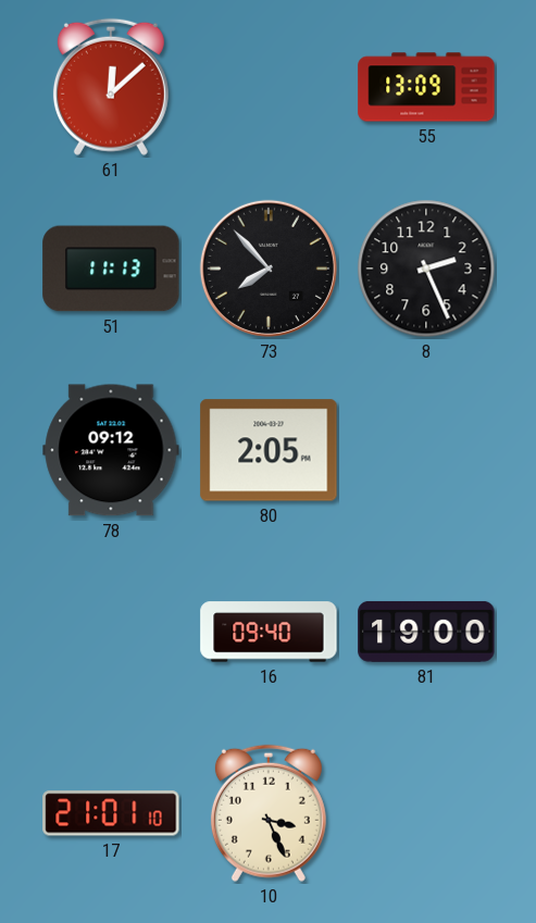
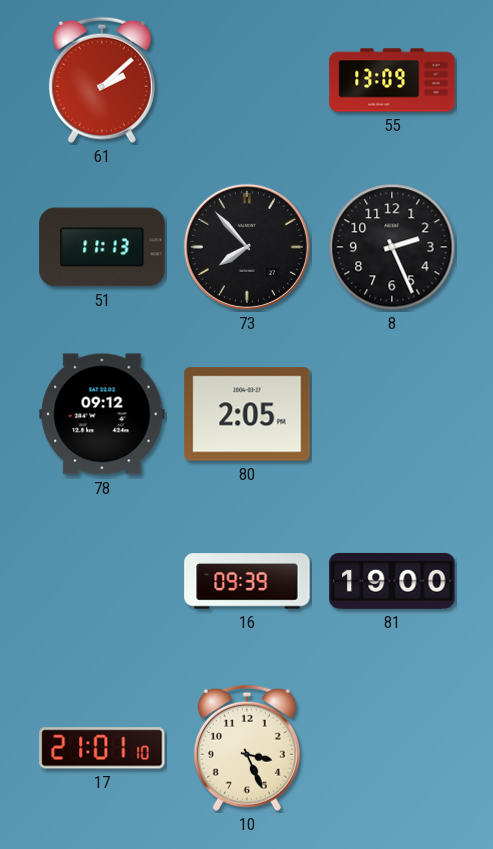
61: 12:08 -> 2:08
16: 09:40 -> 09:39
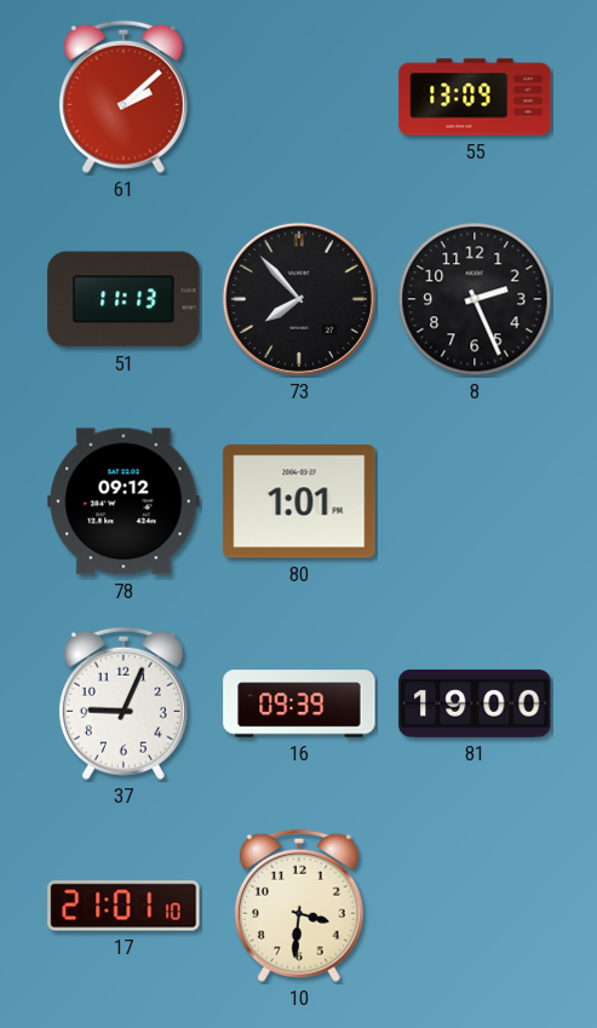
80: 2:05 -> 1:01
37: none -> 9:04
10: 3:26 -> 3:31
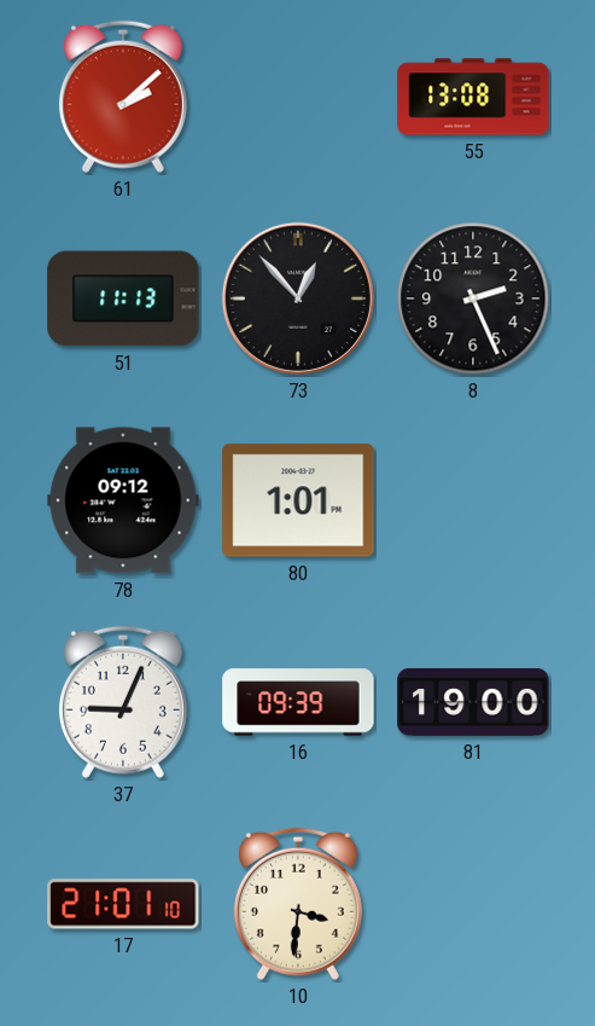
55: 13:09 -> 13:08
73: 7:53 -> 12:53
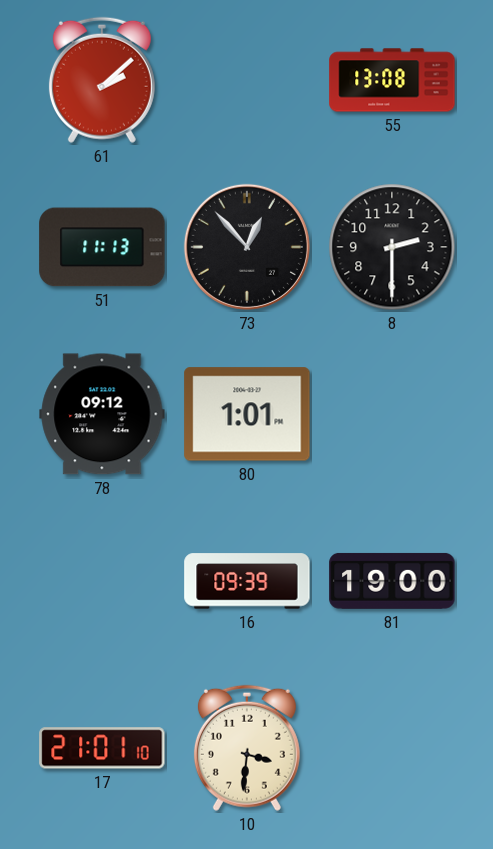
8: 2:26 -> 2:30
37: 9:04 -> none
